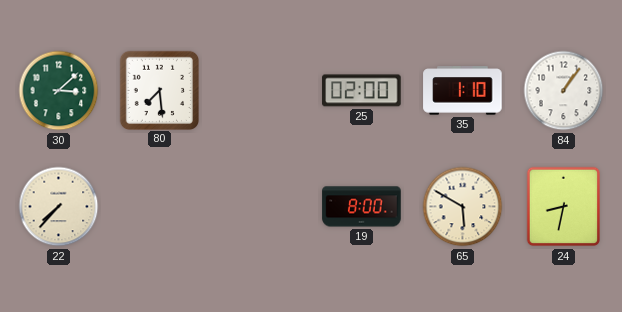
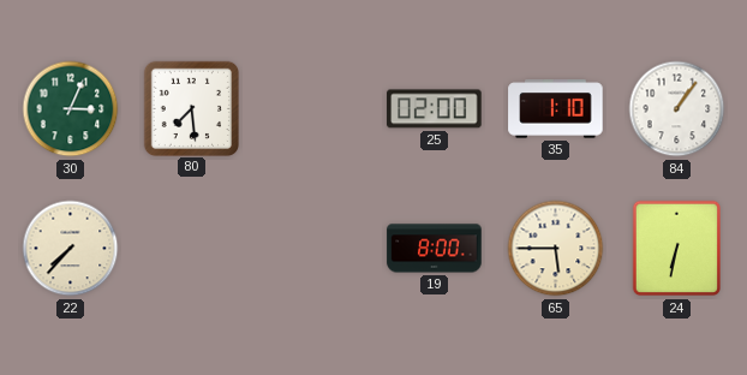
30: 3:08 -> 3:04
65: 5:50 -> 5:45
24: 8:32 -> 6:32
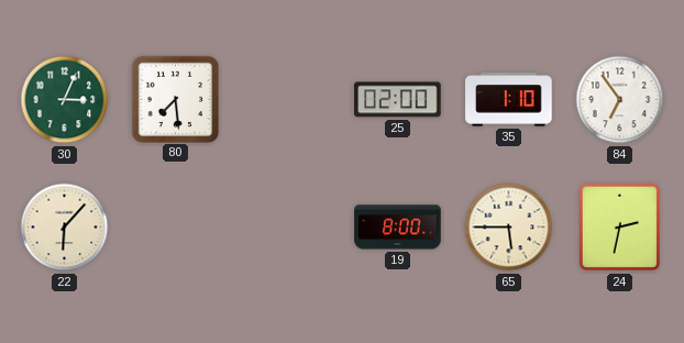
84: 1:06 -> 6:54
22: 7:37 -> 6:07
24: 6:32 -> 2:32
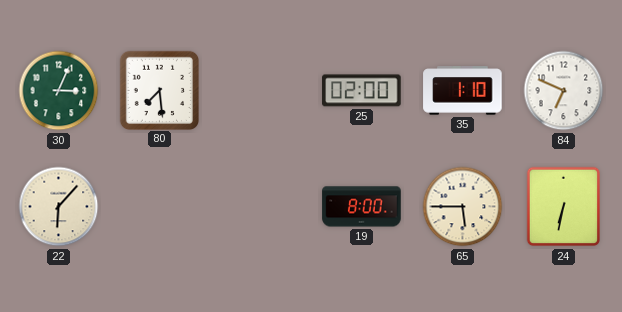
84: 6:54 -> 6:49
24: 2:32 -> 6:32
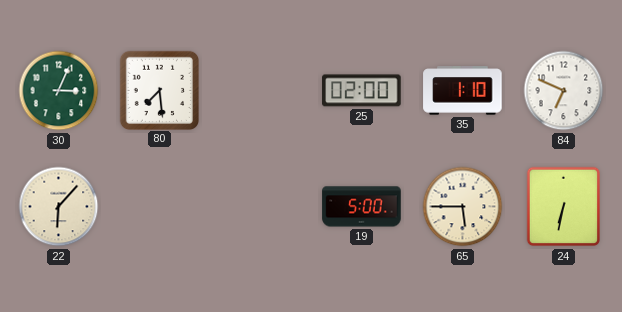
19: 8:00 -> 5:00
